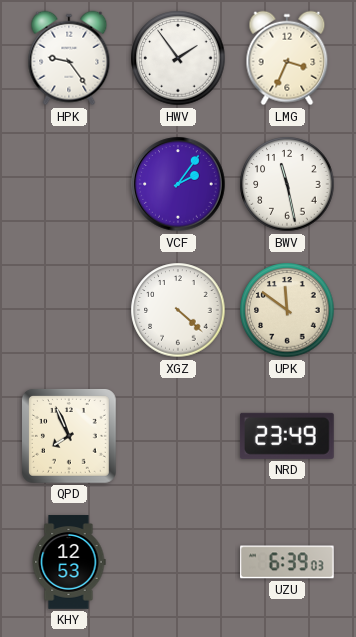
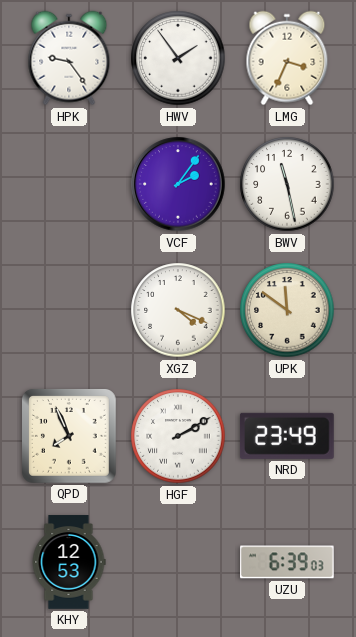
XGZ: 4:22 -> 4:19
HGF: none -> 2:10
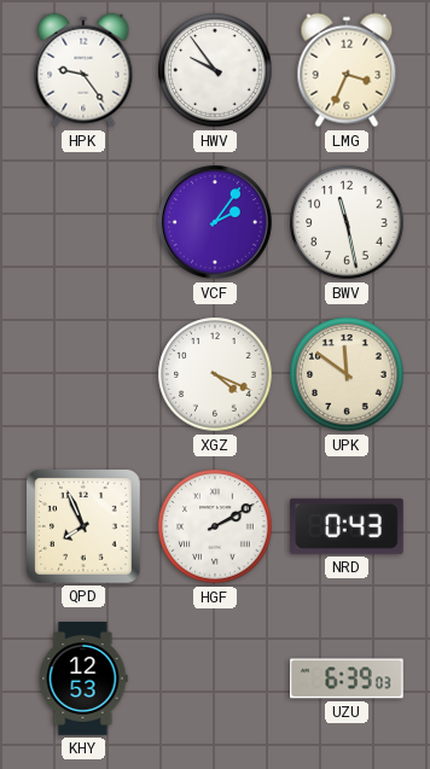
HWV: 1:54 -> 9:54
NRD: 23:49 -> 0:43
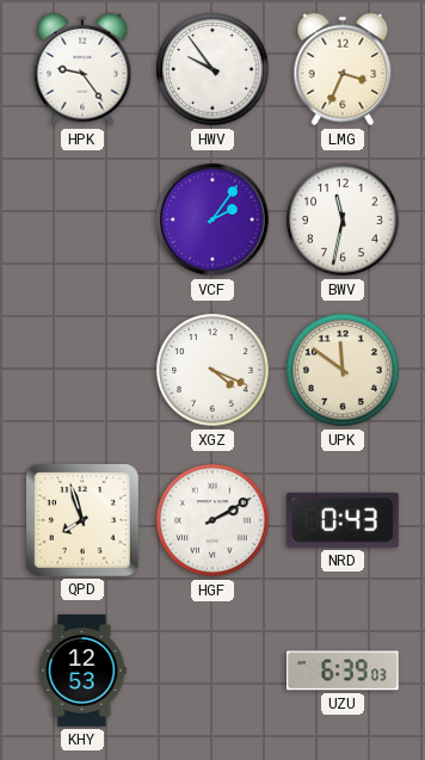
BWV: 11:28 -> 11:32
QPD: 7:56 -> 7:57
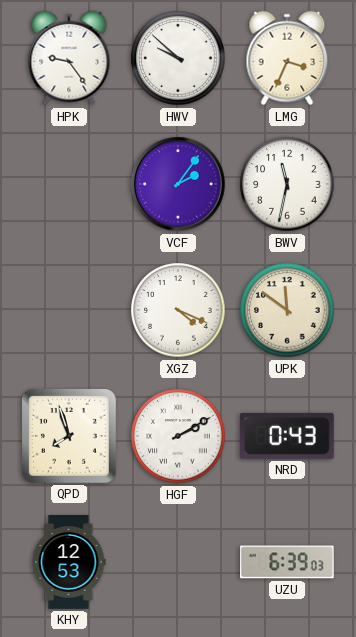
HWV: 9:54 -> 9:52
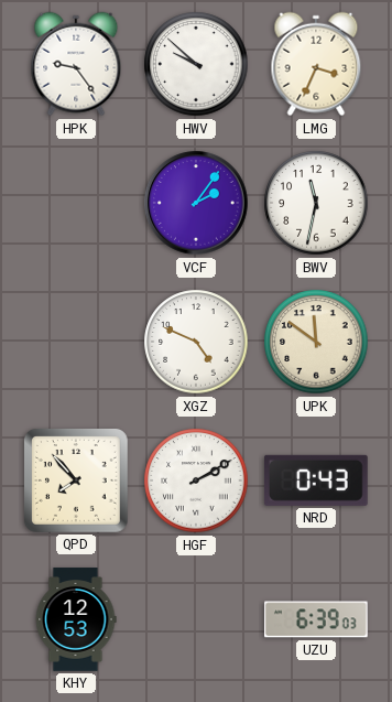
XGZ: 4:19 -> 4:49
QPD: 7:57 -> 7:53
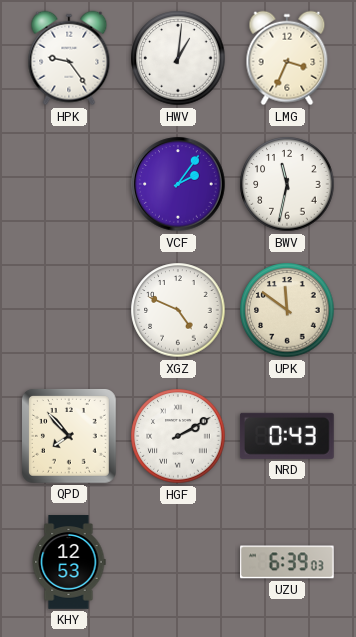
HWV: 9:52 -> 1:01
